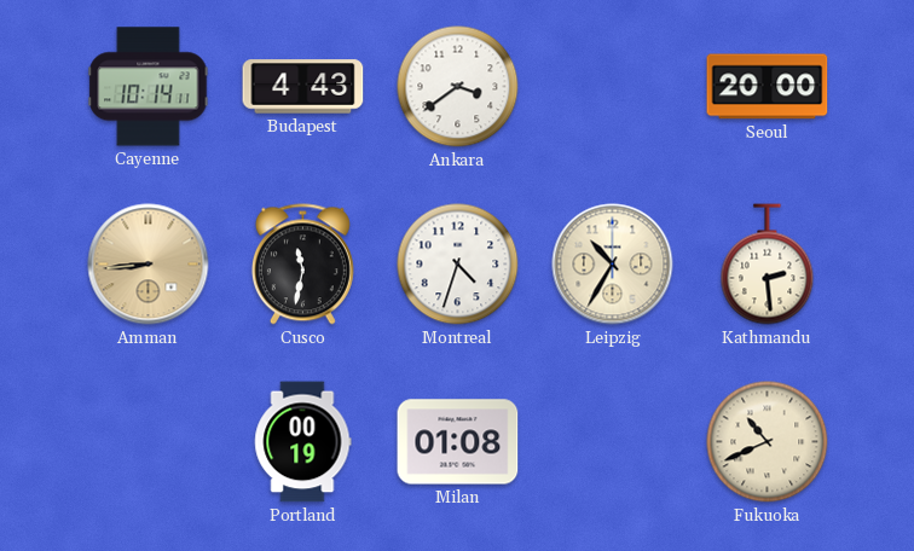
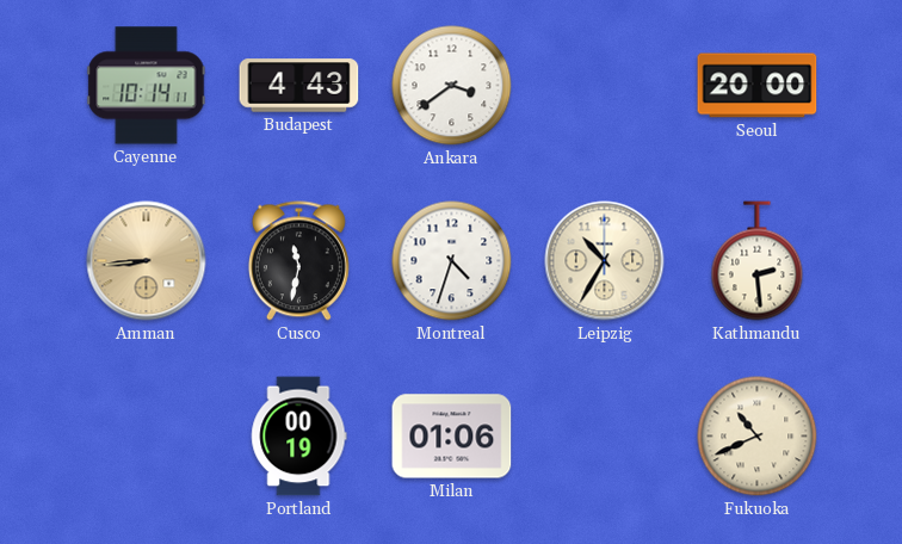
Milan: 01:08 -> 01:06
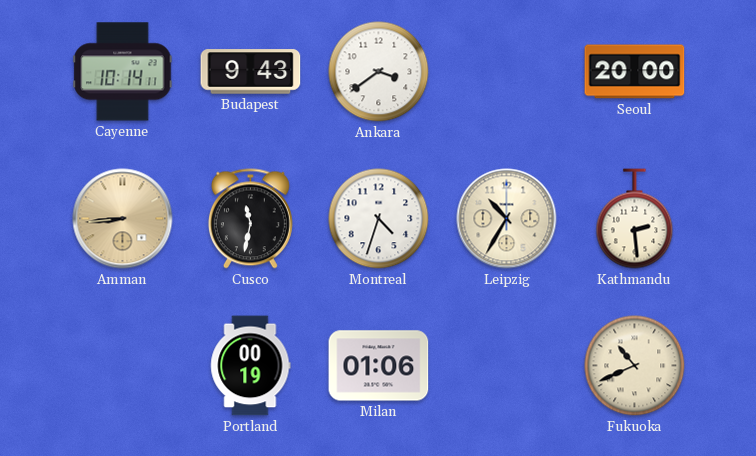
Budapest: 4:43 -> 9:43
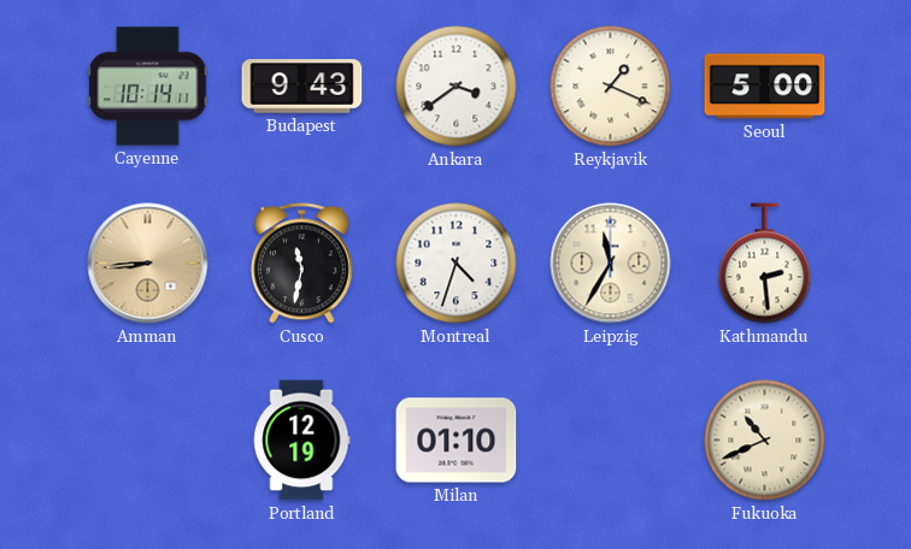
Reykjavik: none -> 1:19
Seoul: 20:00 -> 5:00
Leipzig: 10:35 -> 11:35
Portland: 00:19 -> 12:19
Milan: 01:06 -> 01:10
